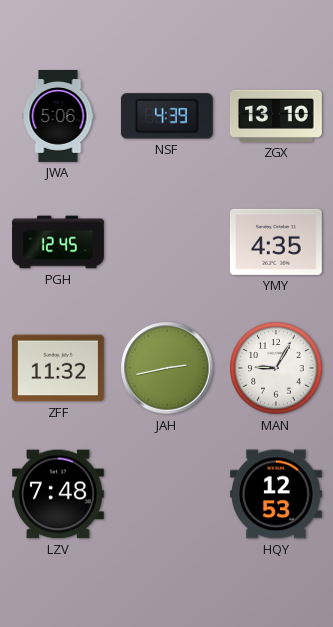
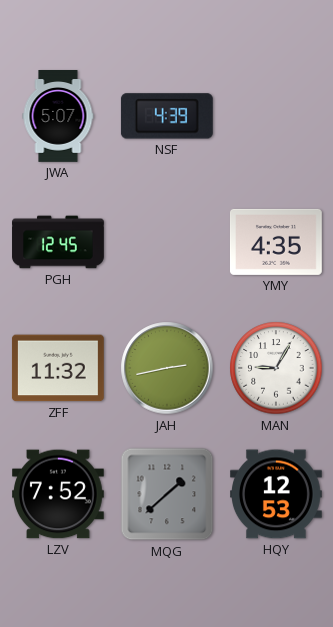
JWA: 5:06 -> 5:07
ZGX: 13:10 -> none
LZV: 7:48 -> 7:52
MQG: none -> 1:38
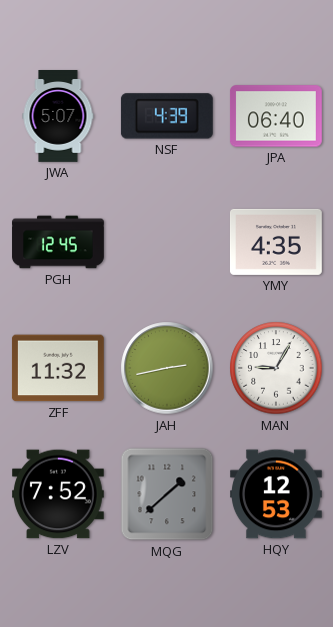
JPA: none -> 06:40
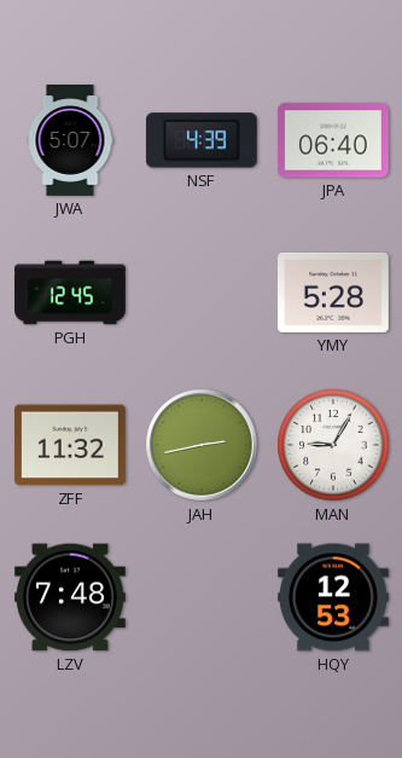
YMY: 4:35 -> 5:28
LZV: 7:52 -> 7:48
MQG: 1:38 -> none
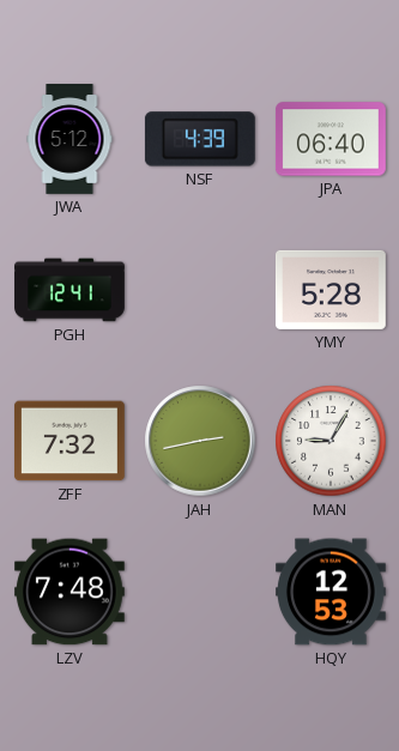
JWA: 5:07 -> 5:12
PGH: 12:45 -> 12:41
ZFF: 11:32 -> 7:32
